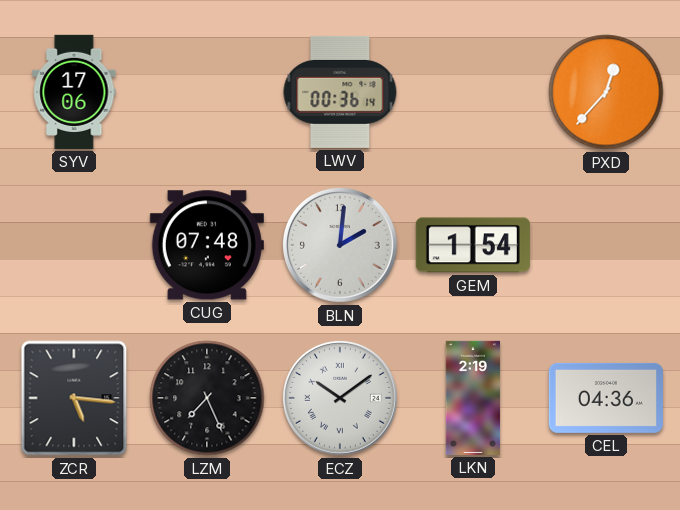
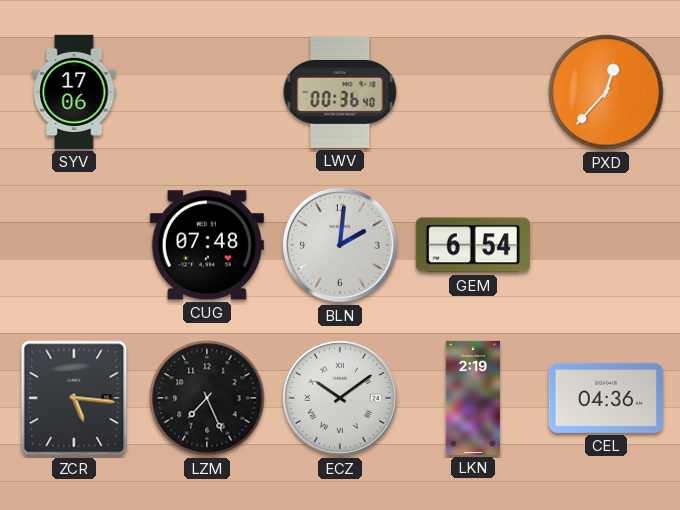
LWV: 00:36:14 -> 00:36:40
GEM: 1:54 -> 6:54
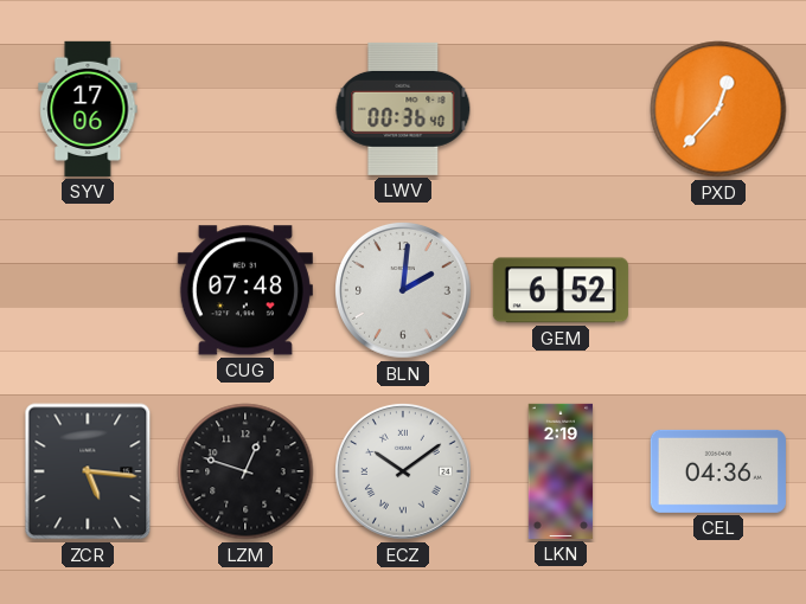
GEM: 6:54 -> 6:52
LZM: 7:26 -> 12:48
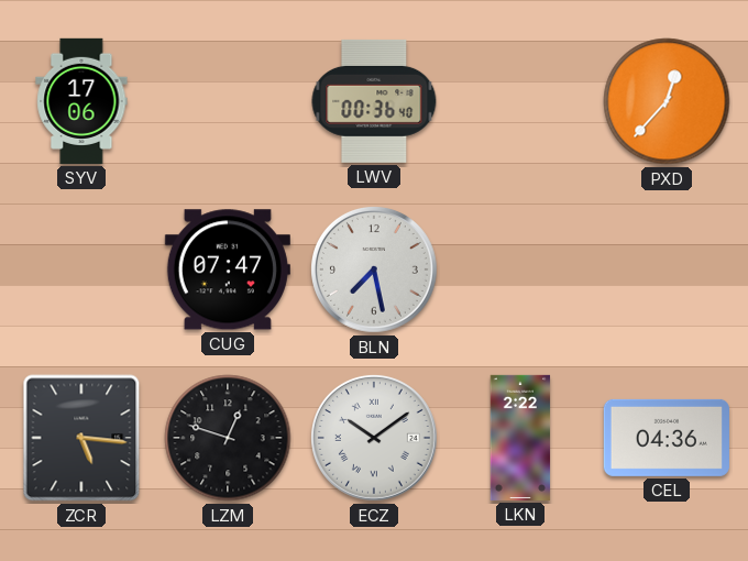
CUG: 07:48 -> 07:47
BLN: 2:01 -> 7:28
GEM: 6:52 -> none
LKN: 2:19 -> 2:22
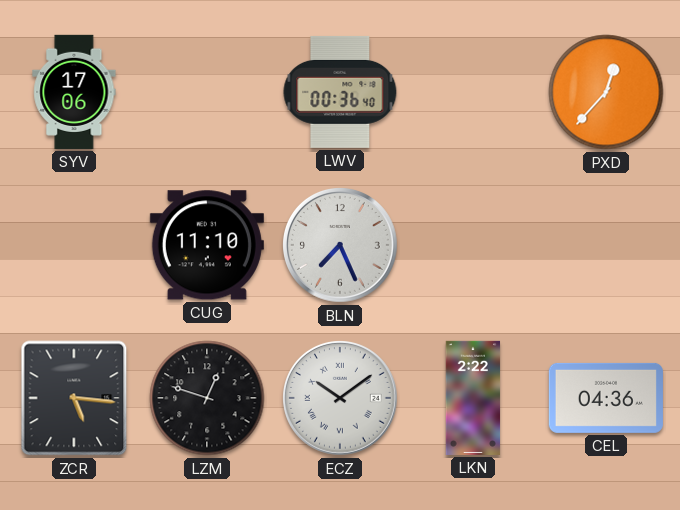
CUG: 07:47 -> 11:10
BLN: 7:28 -> 7:26
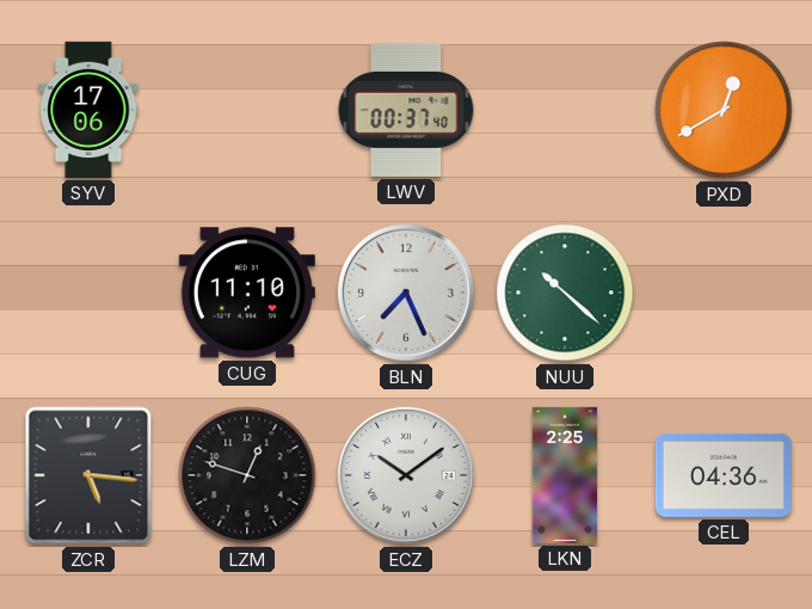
LWV: 00:36 -> 00:37
PXD: 12:37 -> 12:40
NUU: none -> 10:22
LKN: 2:22 -> 2:25
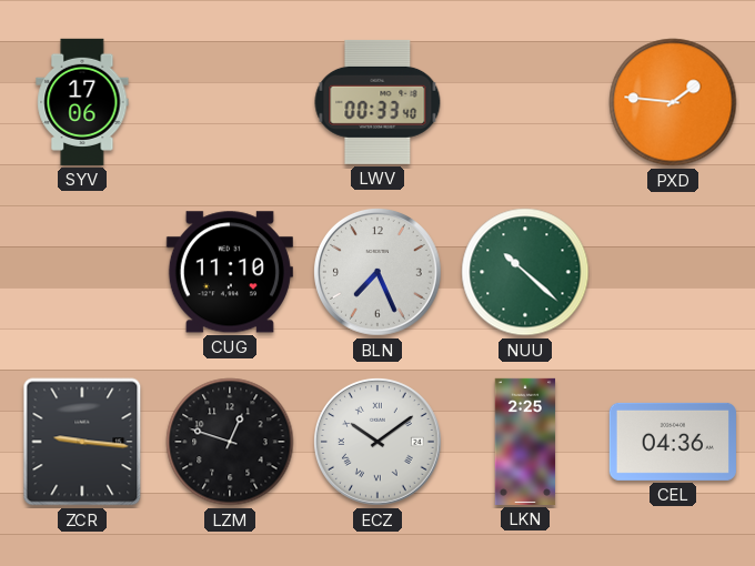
LWV: 00:37 -> 00:33
PXD: 12:40 -> 1:46
ZCR: 5:16 -> 9:16
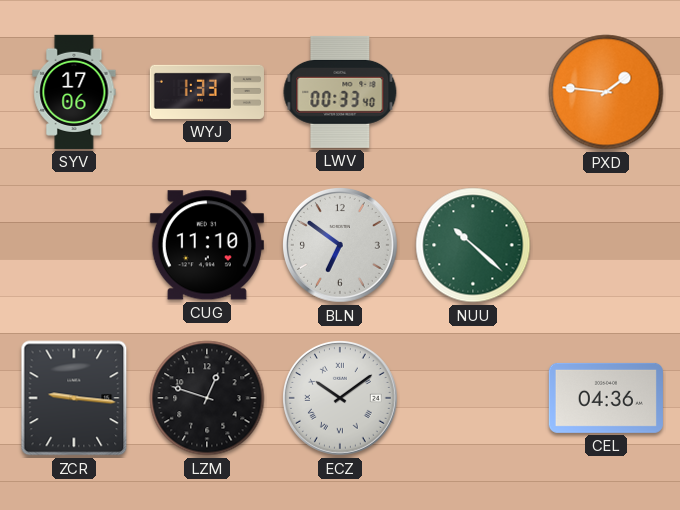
WYJ: none -> 1:33
BLN: 7:26 -> 6:51
LKN: 2:25 -> none
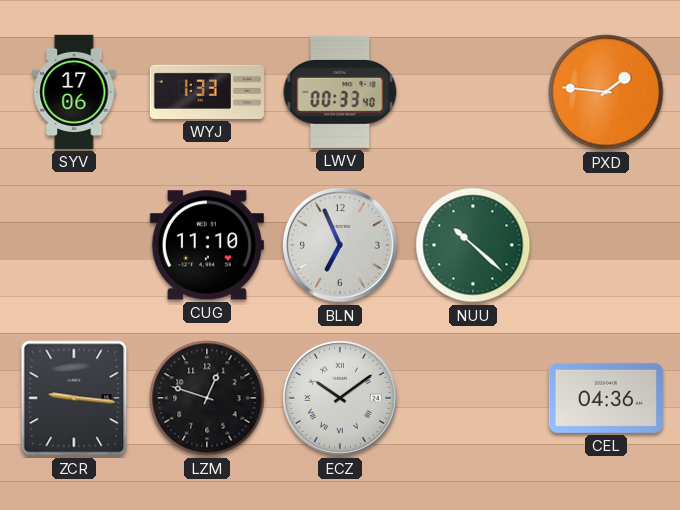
BLN: 6:51 -> 6:56
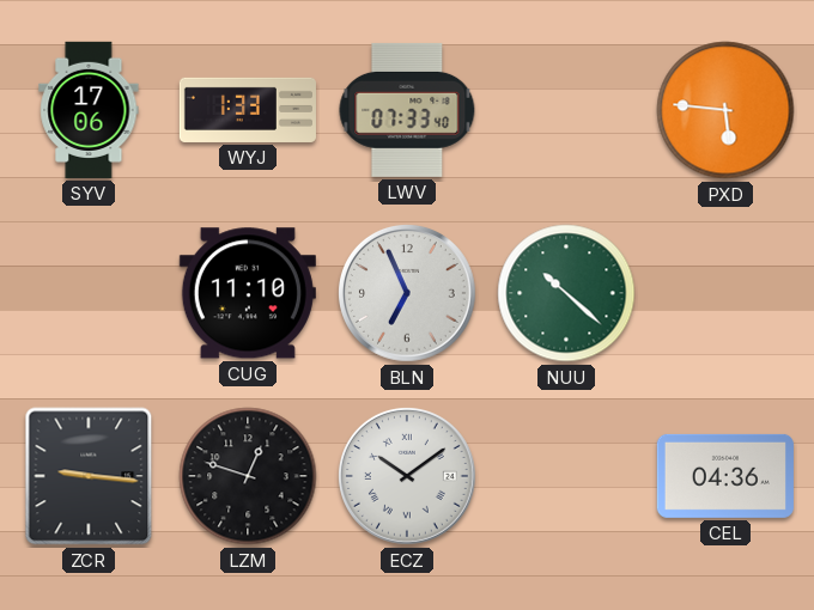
LWV: 00:33 -> 07:33
PXD: 1:46 -> 5:46
